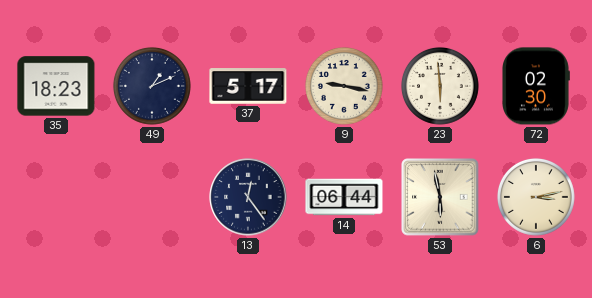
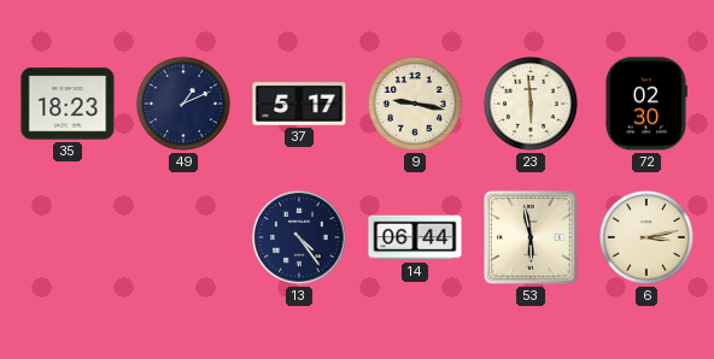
13: 12:24 -> 4:24
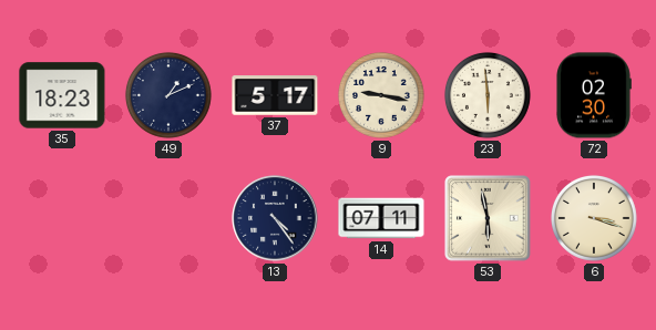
14: 06:44 -> 07:11
6: 3:13 -> 3:18
